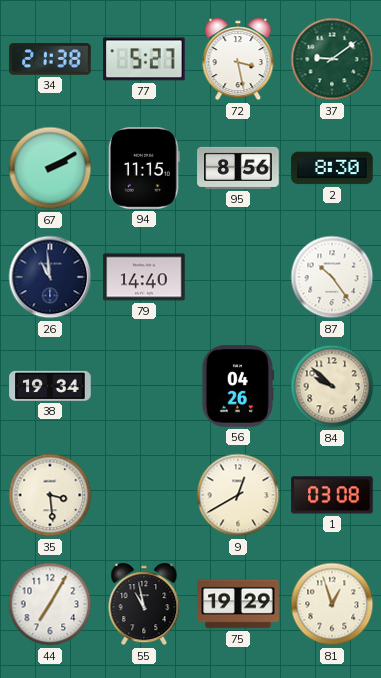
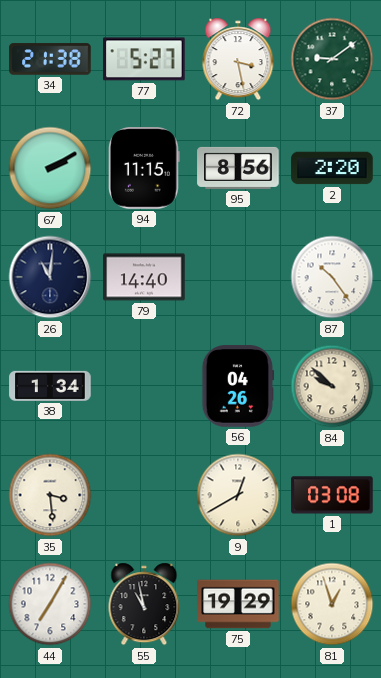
2: 8:30 -> 2:20
26: 10:59 -> 11:01
38: 19:34 -> 1:34
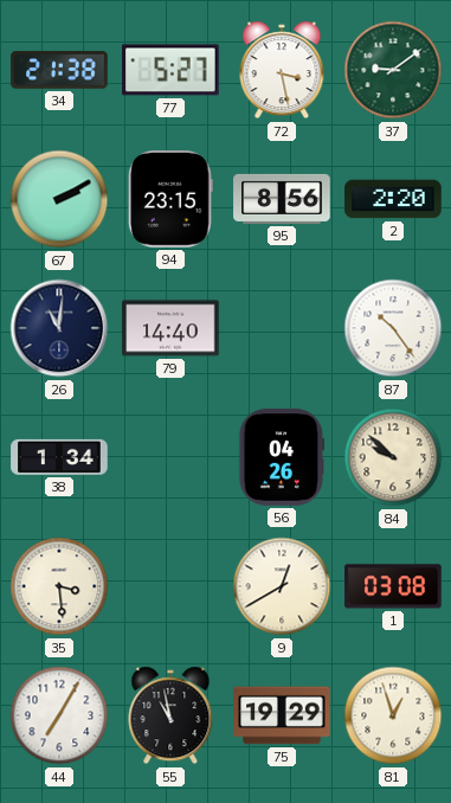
94: 11:15 -> 23:15
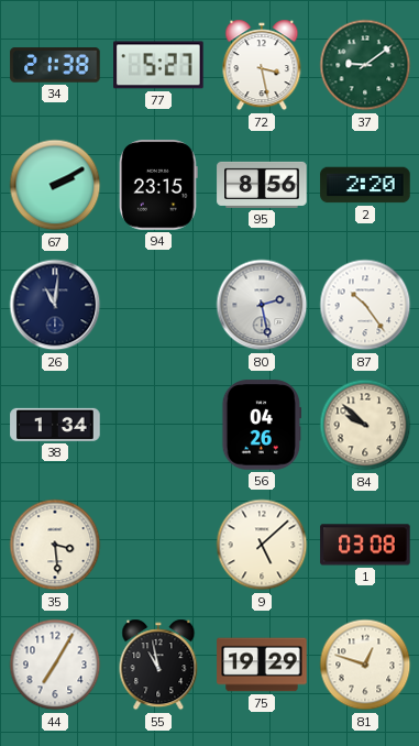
79: 14:40 -> none
80: none -> 2:28
9: 12:40 -> 5:08
81: 12:57 -> 12:48
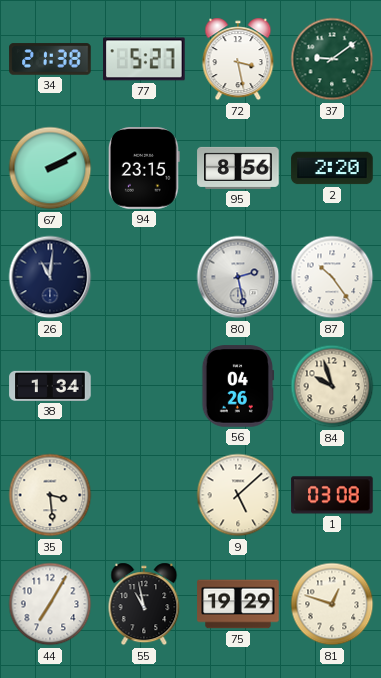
84: 9:52 -> 9:57
